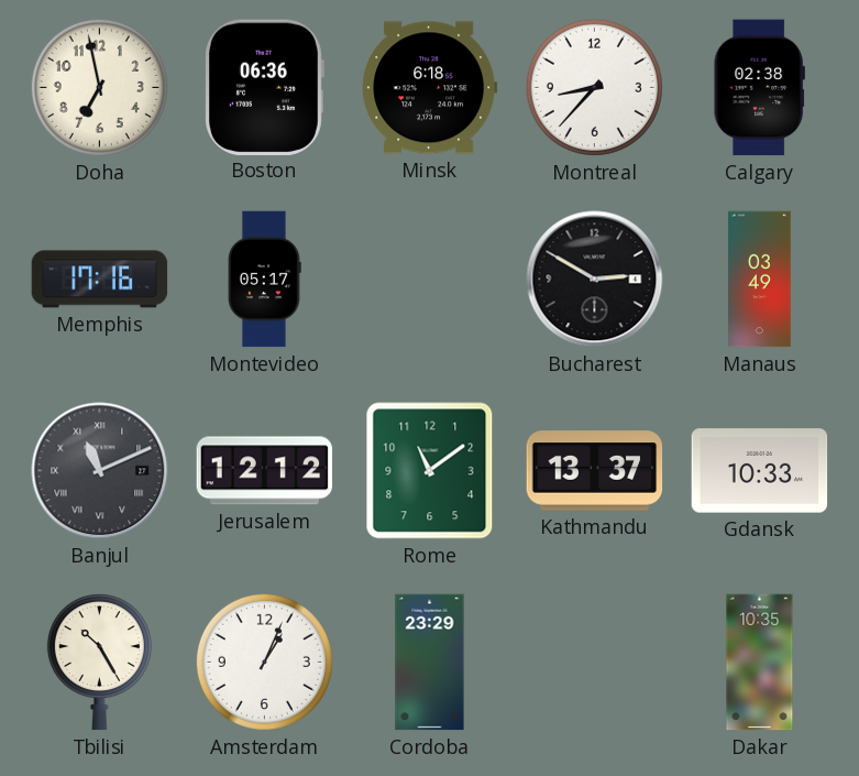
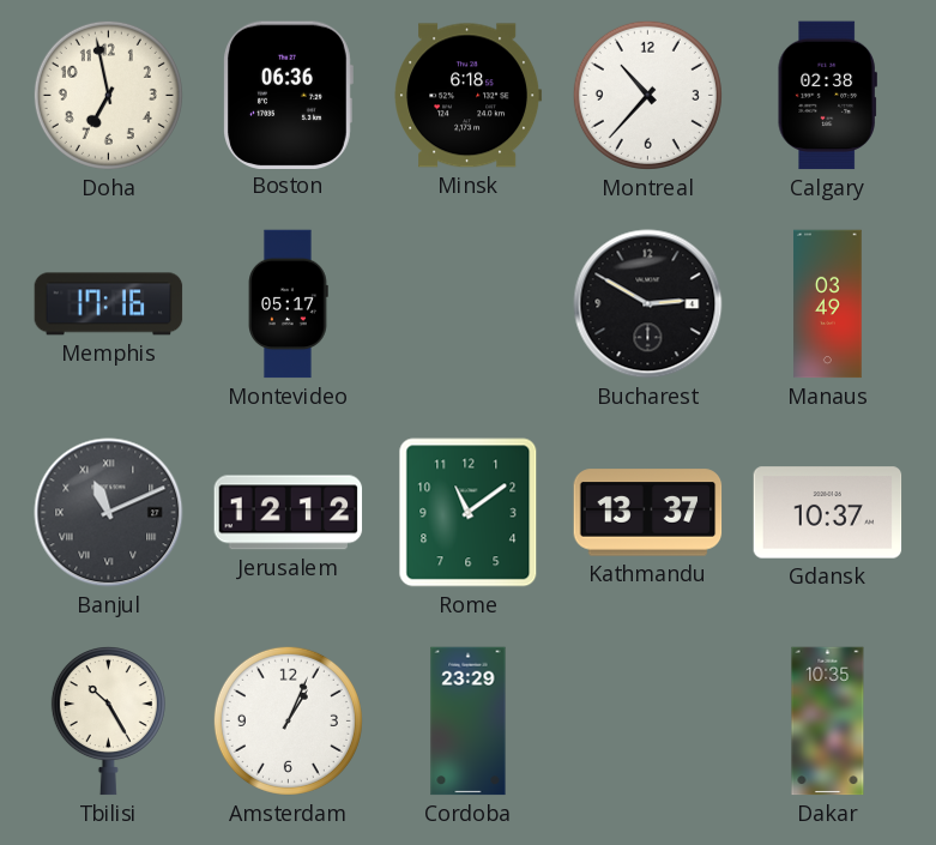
Montreal: 8:37 -> 10:37
Gdansk: 10:33 -> 10:37
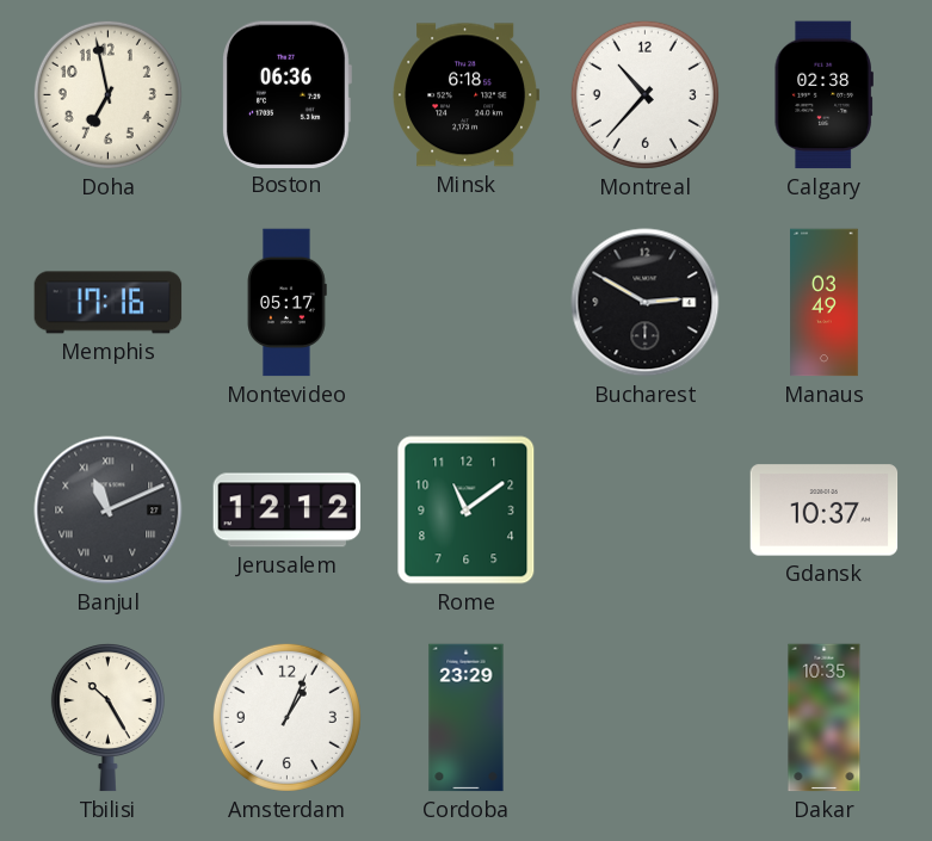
Kathmandu: 13:37 -> none
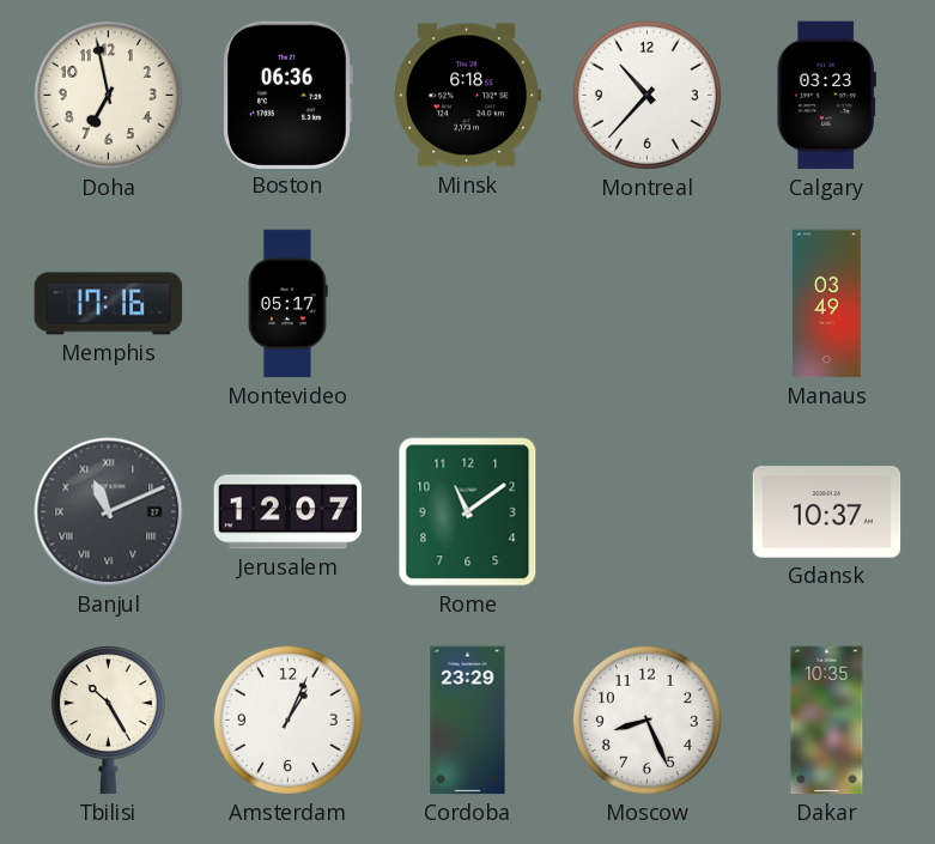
Calgary: 02:38 -> 03:23
Bucharest: 2:50 -> none
Jerusalem: 12:12 -> 12:07
Moscow: none -> 8:26
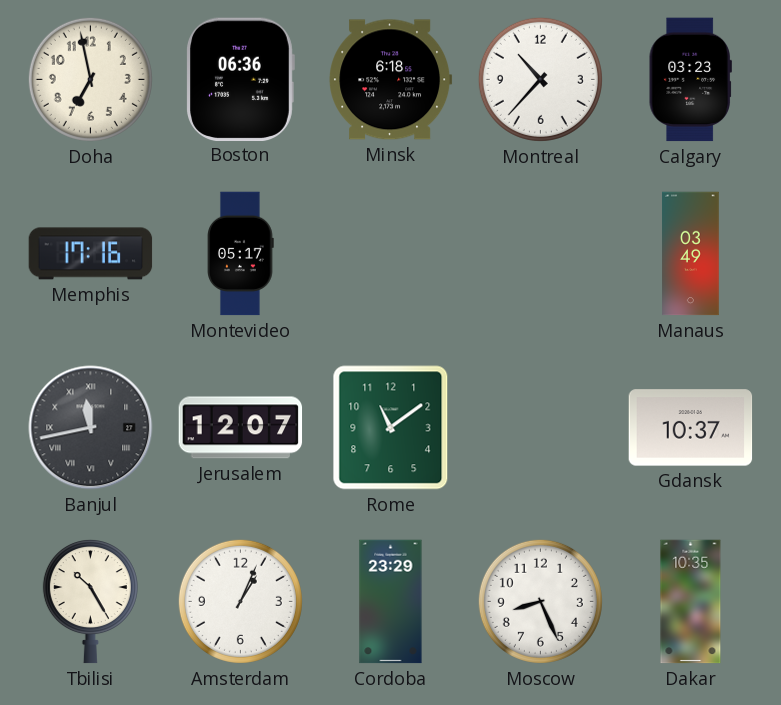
Banjul: 11:11 -> 11:43
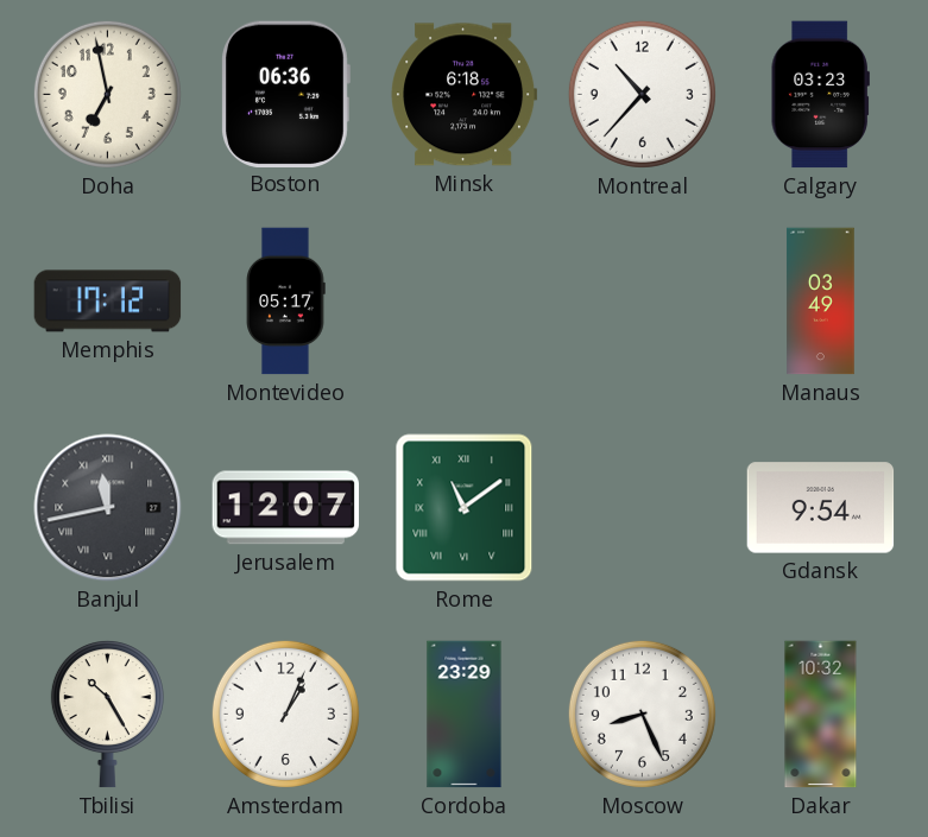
Memphis: 17:16 -> 17:12
Rome numerals: Arabic -> Roman
Gdansk: 10:37 -> 9:54
Dakar: 10:35 -> 10:32
